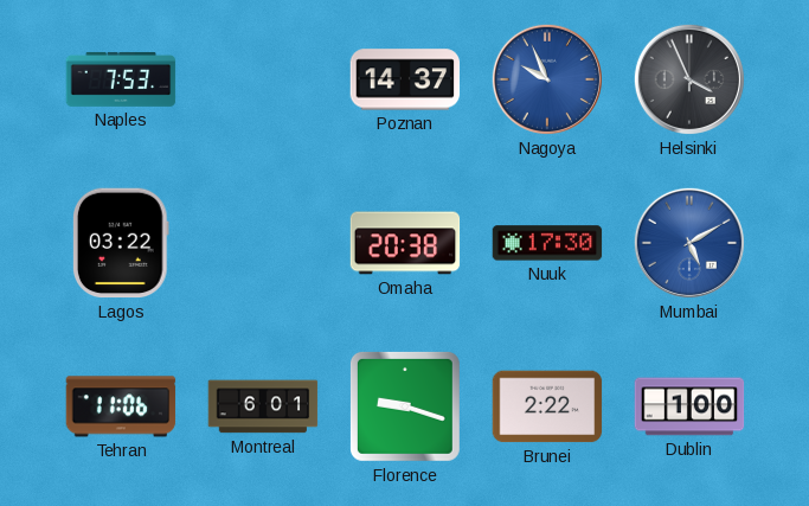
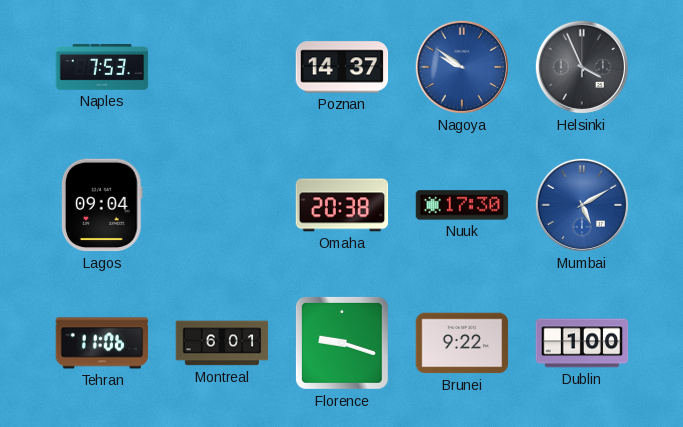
Nagoya: 9:56 -> 9:51
Lagos: 03:22 -> 09:04
Brunei: 2:22 -> 9:22
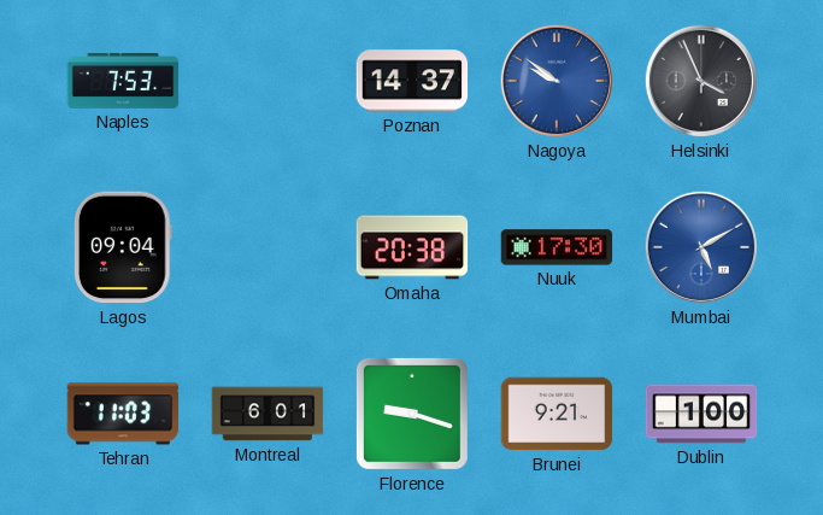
Tehran: 11:06 -> 11:03
Brunei: 9:22 -> 9:21
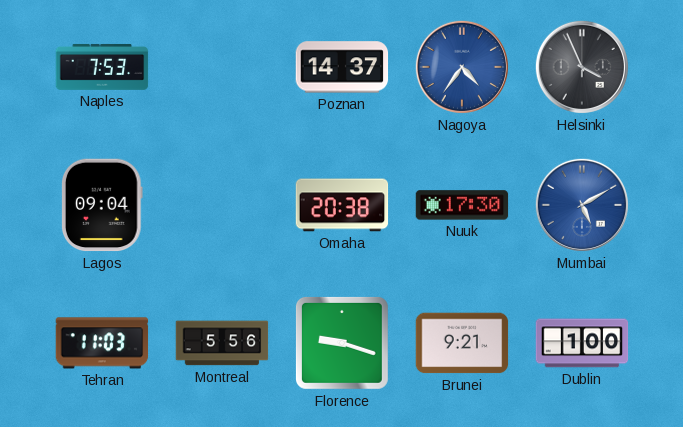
Nagoya: 9:51 -> 4:36
Montreal: 6:01 -> 5:56
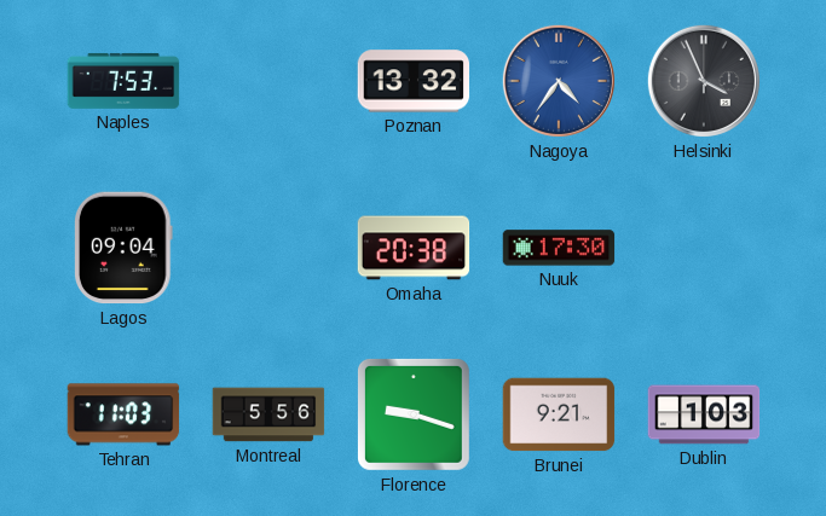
Poznan: 14:37 -> 13:32
Mumbai: 5:10 -> none
Dublin: 1:00 -> 1:03
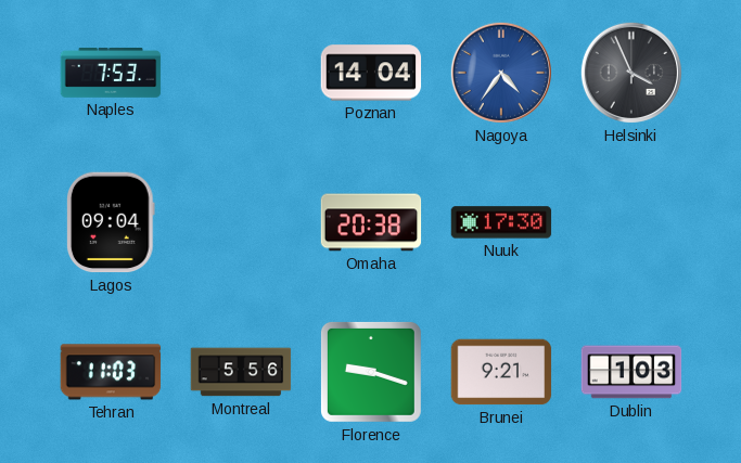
Poznan: 13:32 -> 14:04
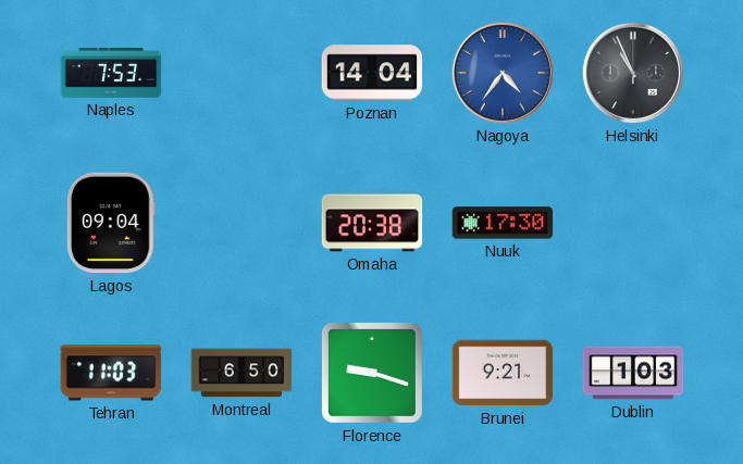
Helsinki: 3:56 -> 10:56
Montreal: 5:56 -> 6:50
